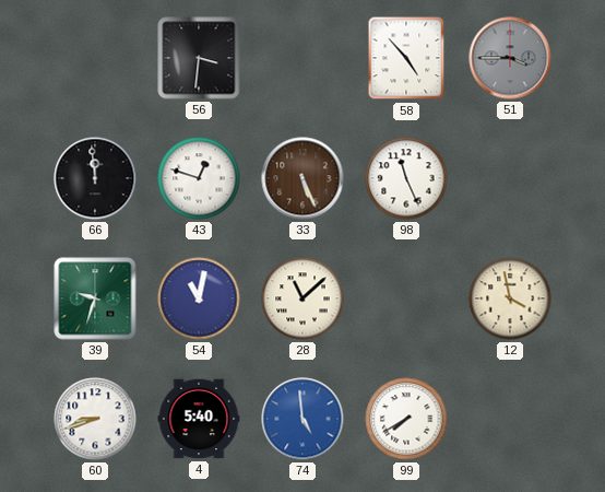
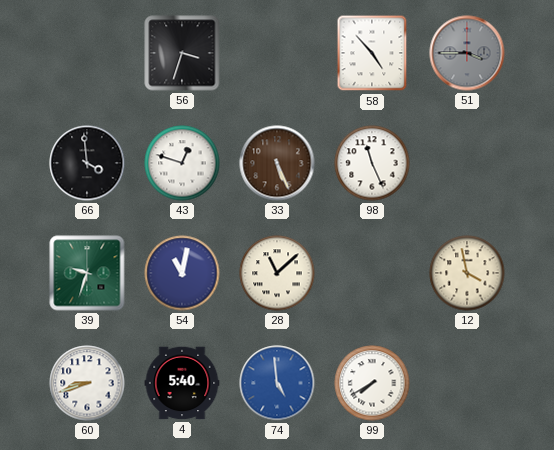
56: 3:31 -> 3:33
66: 11:59 -> 3:59
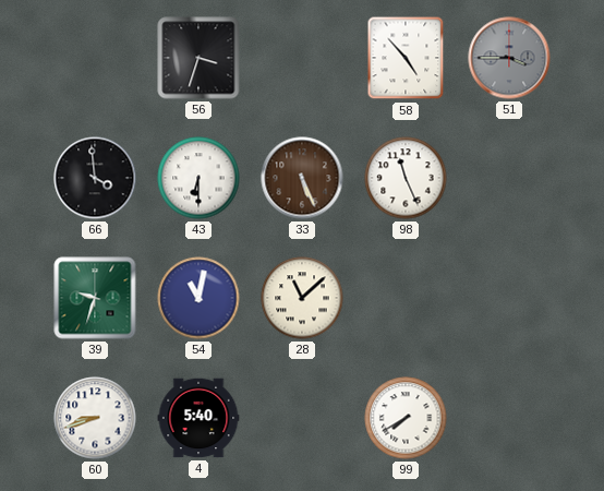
43: 12:48 -> 6:30
12: 3:58 -> none
74: 4:59 -> none
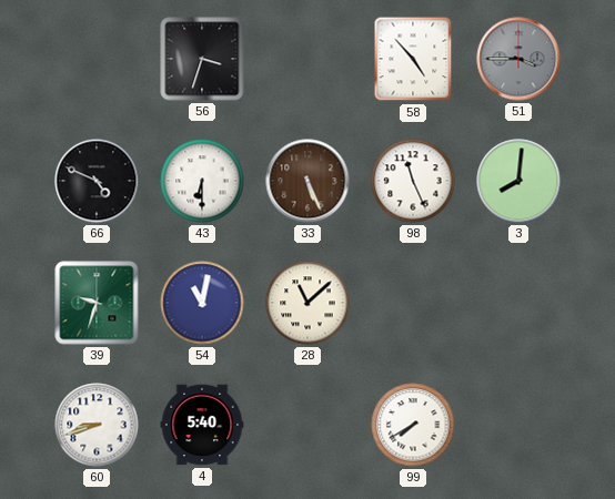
66: 3:59 -> 4:49
3: none -> 8:01
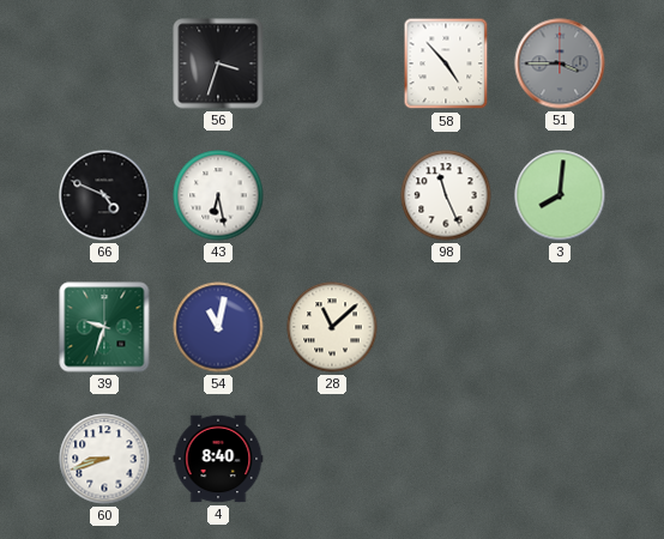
43: 6:30 -> 6:28
33: 5:26 -> none
4: 5:40 -> 8:40
99: 7:40 -> none
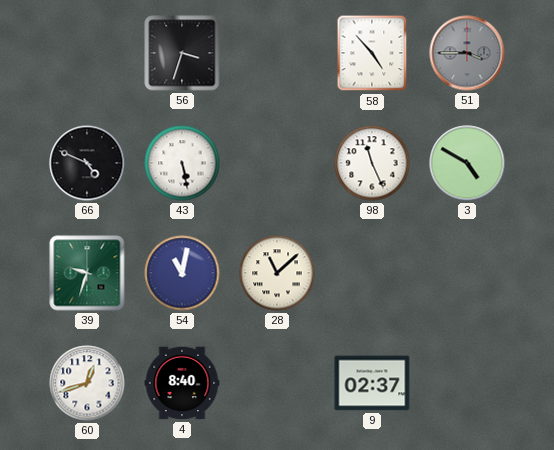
43: 6:28 -> 5:28
3: 8:01 -> 4:50
60: 8:42 -> 12:42
9: none -> 02:37
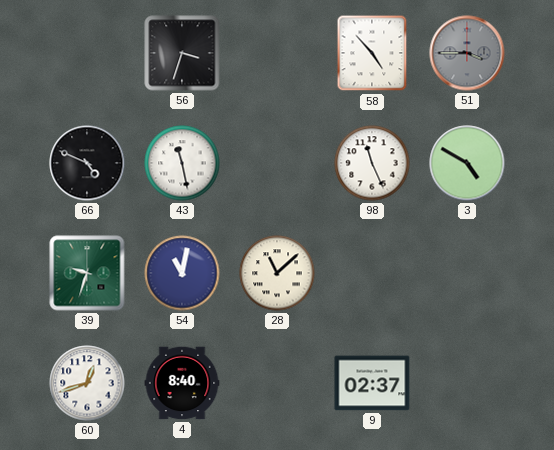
43: 5:28 -> 11:28
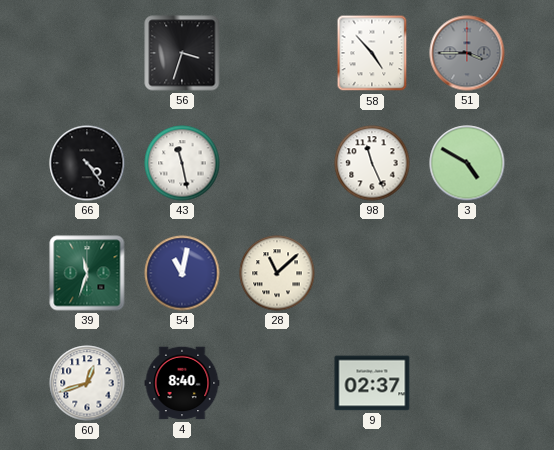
66: 4:49 -> 4:24
39: 9:33 -> 11:33
